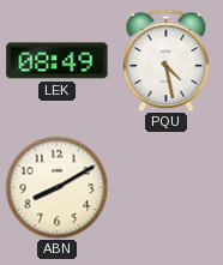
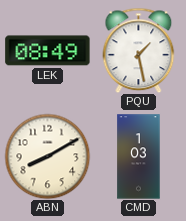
PQU: 4:28 -> 1:28
CMD: none -> 1:03
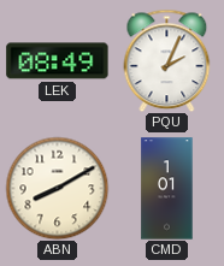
PQU: 1:28 -> 2:04
CMD: 1:03 -> 1:01
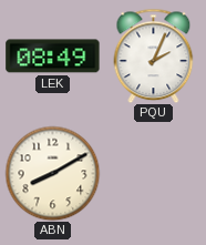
CMD: 1:01 -> none
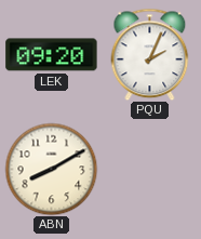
LEK: 08:49 -> 09:20
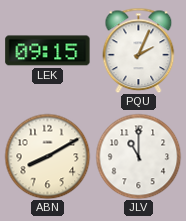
LEK: 09:20 -> 09:15
JLV: none -> 11:00
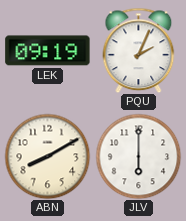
LEK: 09:15 -> 09:19
JLV: 11:00 -> 6:00
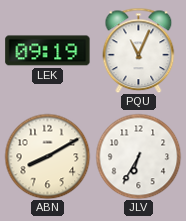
PQU: 2:04 -> 11:04
JLV: 6:00 -> 6:35
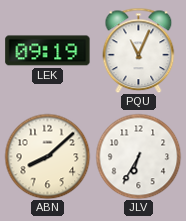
ABN: 8:10 -> 8:08
